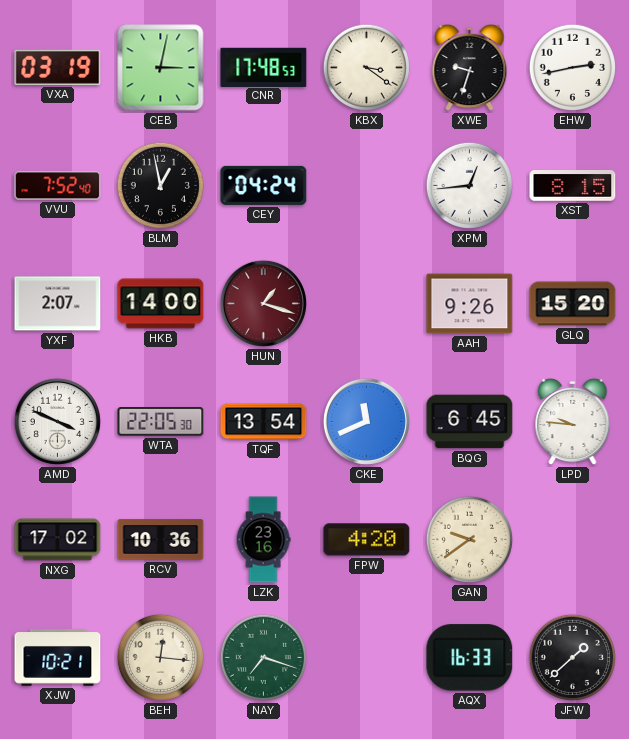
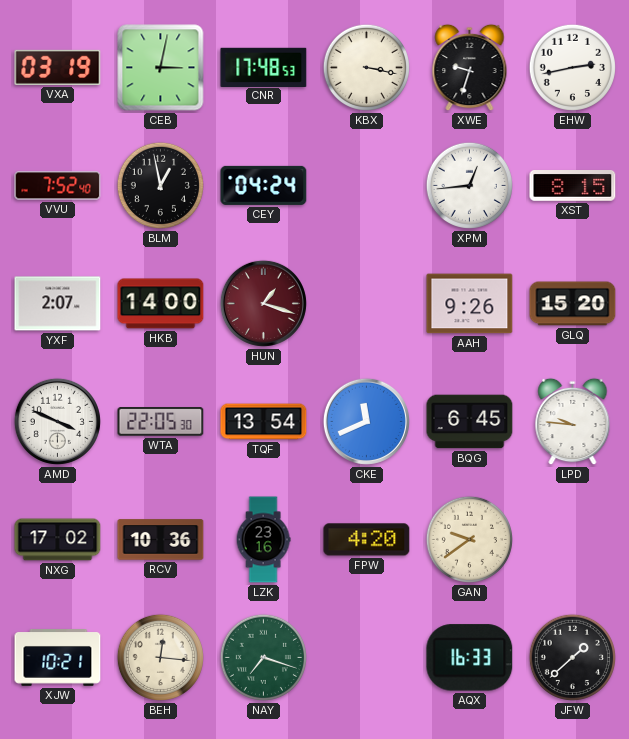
KBX: 3:21 -> 3:17
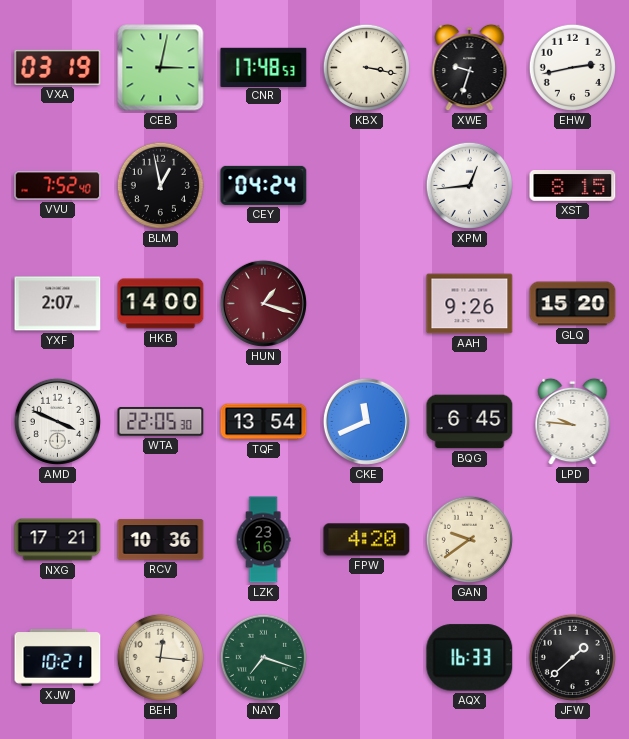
NXG: 17:02 -> 17:21
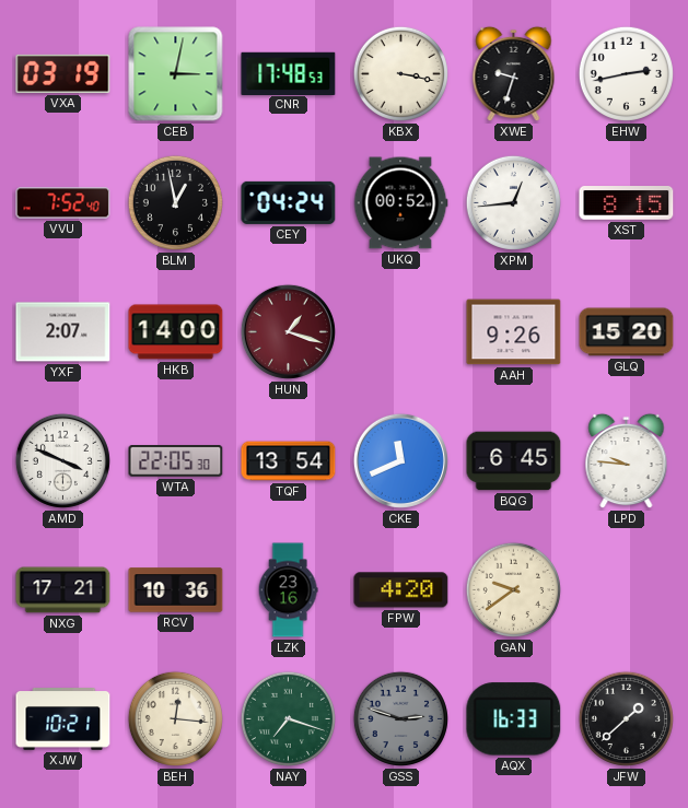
UKQ: none -> 00:52
GSS: none -> 2:48
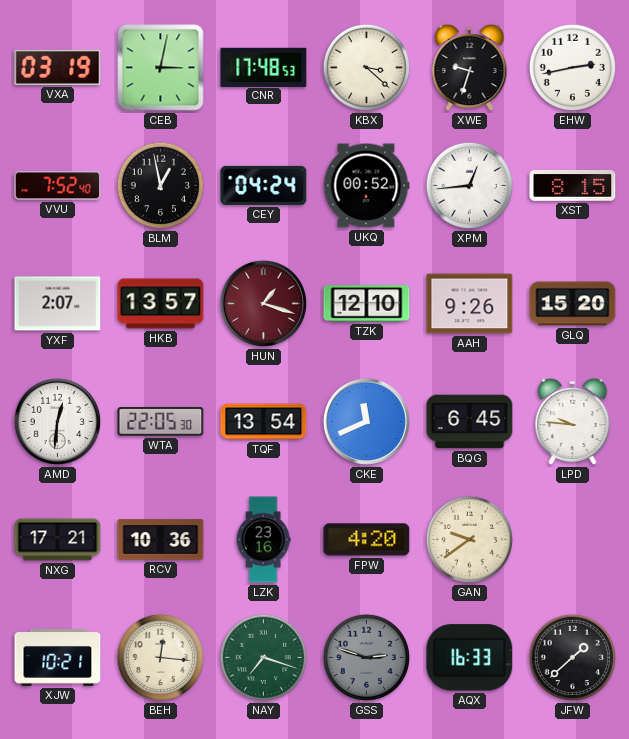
KBX: 3:17 -> 3:22
HKB: 14:00 -> 13:57
TZK: none -> 12:10
AMD: 3:49 -> 12:31
